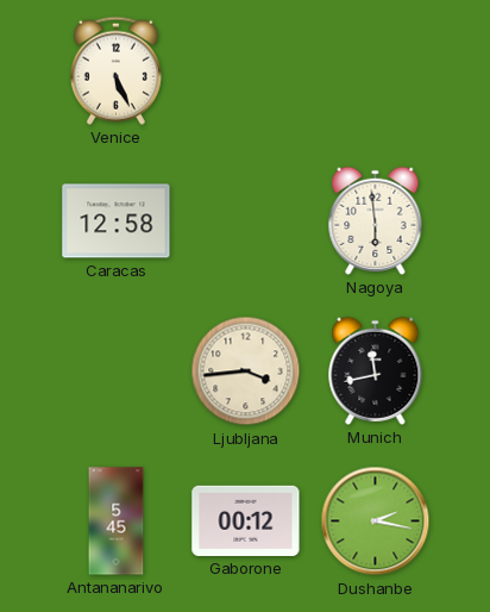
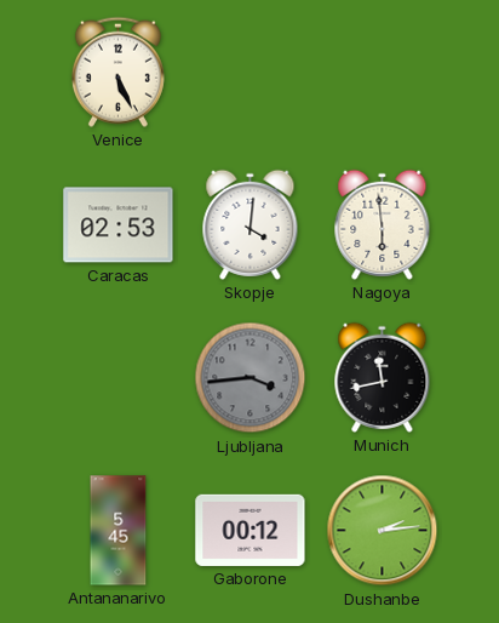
Caracas: 12:58 -> 02:53
Skopje: none -> 4:01
Ljubljana dial: cream -> grey
Dushanbe: 2:17 -> 2:14
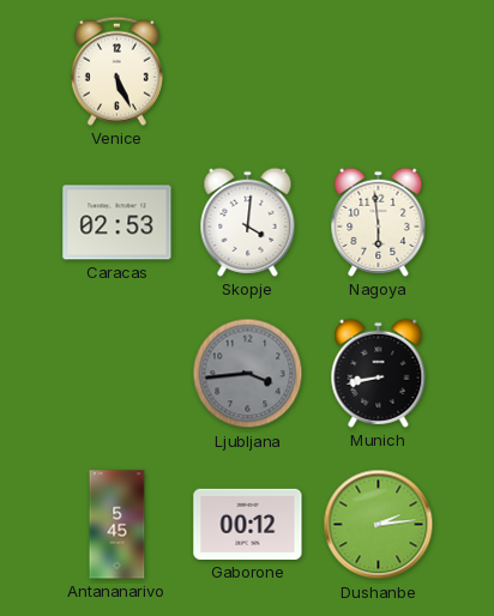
Munich: 11:43 -> 8:43
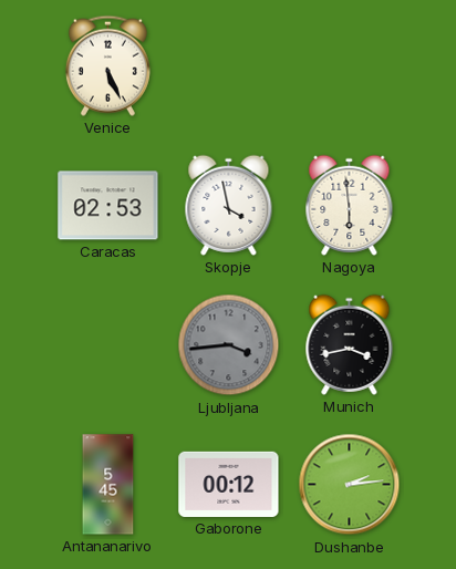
Skopje: 4:01 -> 3:58
Munich: 8:43 -> 3:43
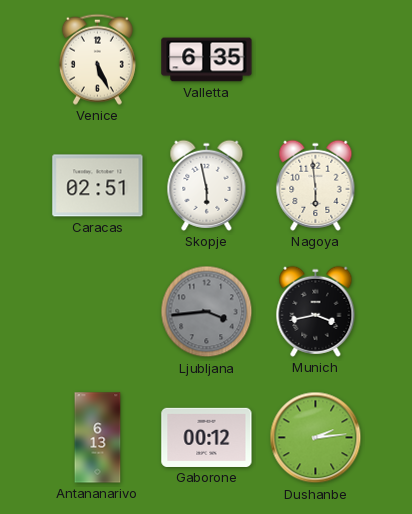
Valletta: none -> 6:35
Caracas: 02:53 -> 02:51
Skopje: 3:58 -> 5:58
Antananarivo: 5:45 -> 6:13
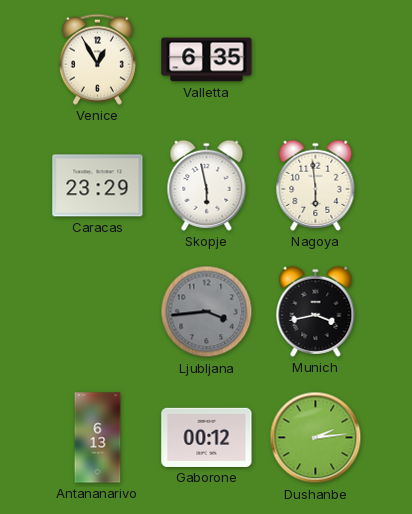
Venice: 5:26 -> 12:55
Caracas: 02:51 -> 23:29
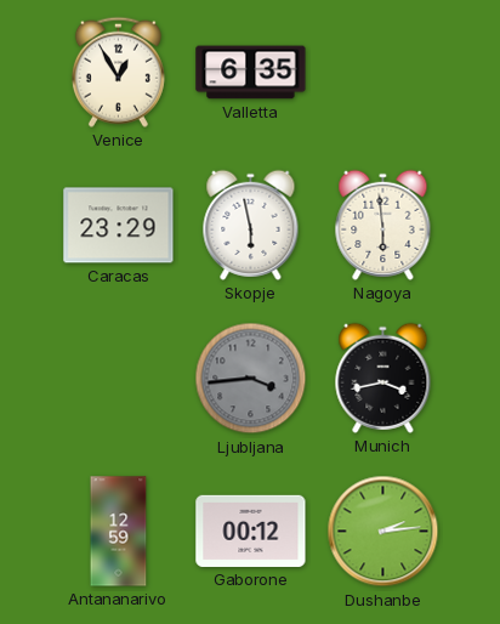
Antananarivo: 6:13 -> 12:59
